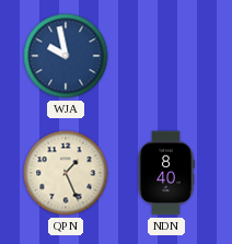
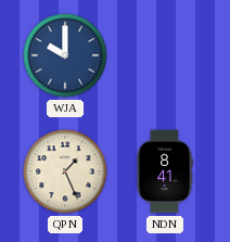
WJA: 9:58 -> 10:00
NDN: 8:40 -> 8:41
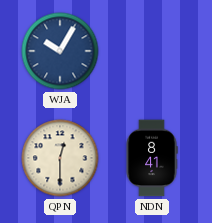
WJA: 10:00 -> 10:05
QPN: 1:26 -> 12:30
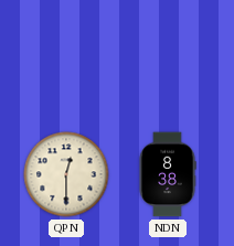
WJA: 10:05 -> none
NDN: 8:41 -> 8:38
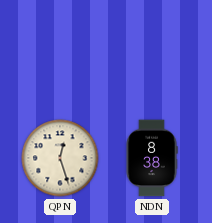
QPN: 12:30 -> 12:27
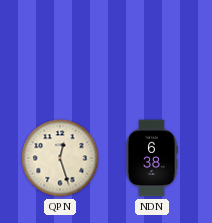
NDN: 8:38 -> 6:38
